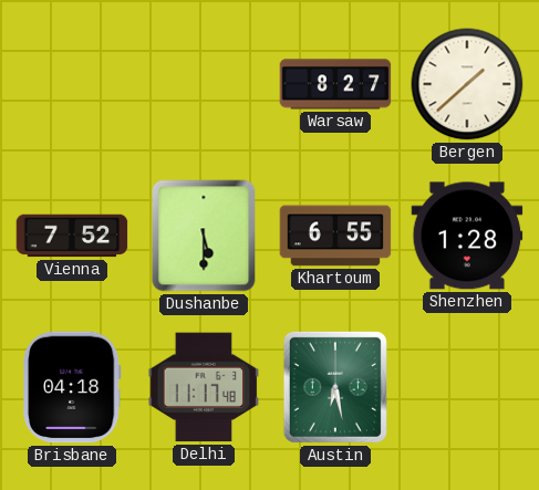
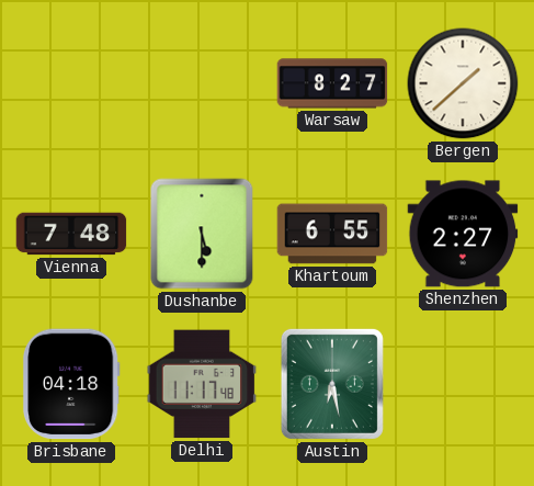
Vienna: 7:52 -> 7:48
Shenzhen: 1:28 -> 2:27
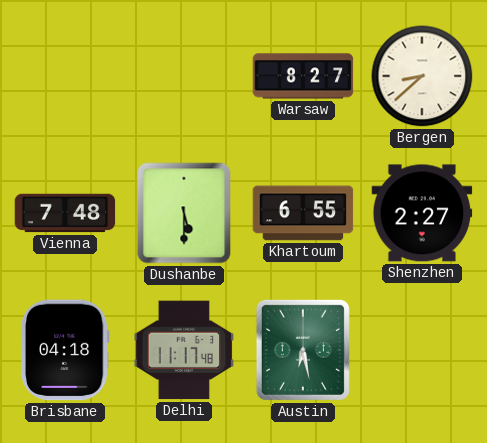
Bergen: 1:38 -> 8:38
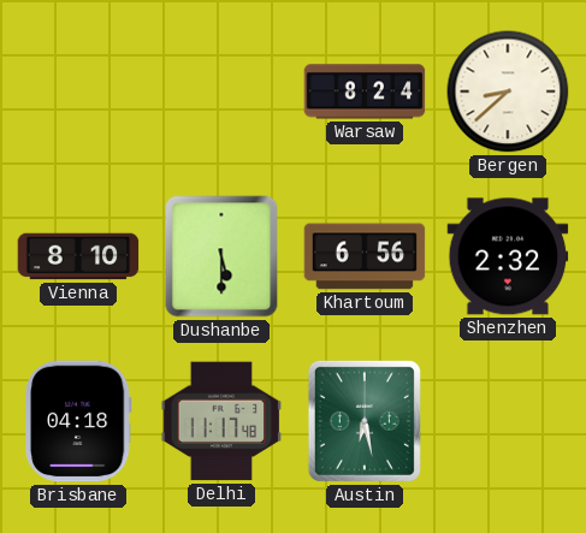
Warsaw: 8:27 -> 8:24
Vienna: 7:48 -> 8:10
Khartoum: 6:55 -> 6:56
Shenzhen: 2:27 -> 2:32
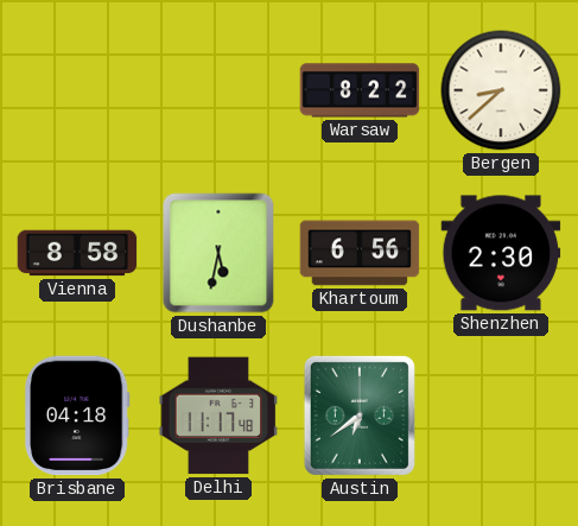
Warsaw: 8:24 -> 8:22
Vienna: 8:10 -> 8:58
Dushanbe: 5:30 -> 5:32
Shenzhen: 2:32 -> 2:30
Austin: 6:28 -> 6:39
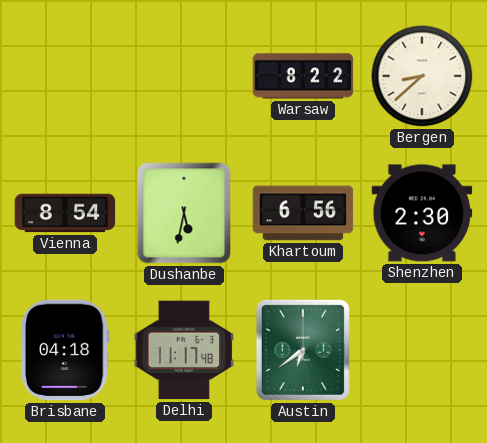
Vienna: 8:58 -> 8:54
